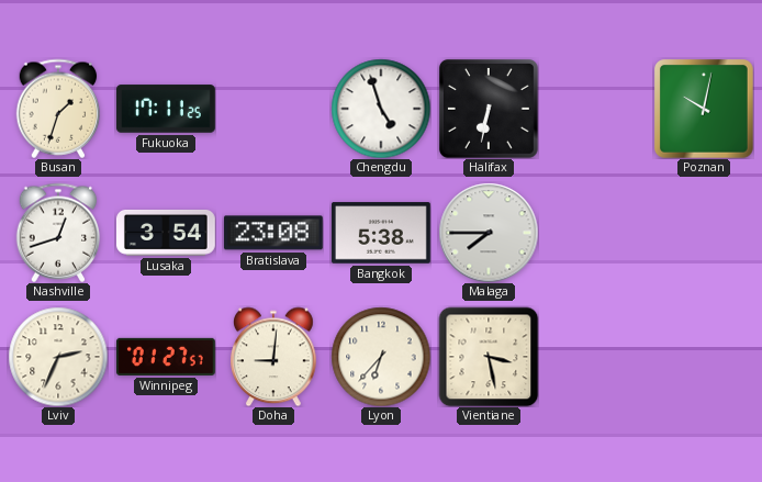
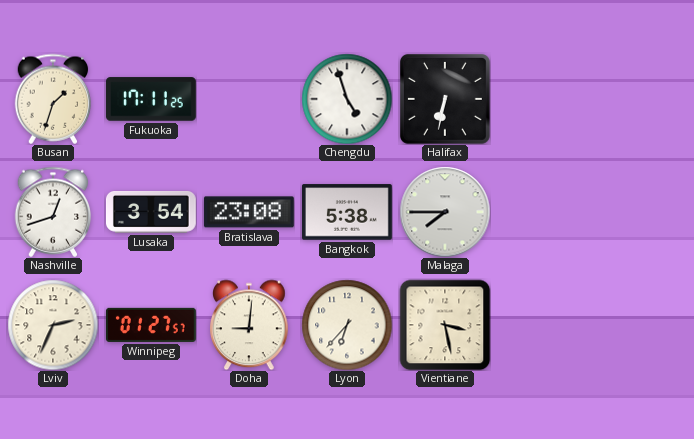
Poznan: 10:02 -> none
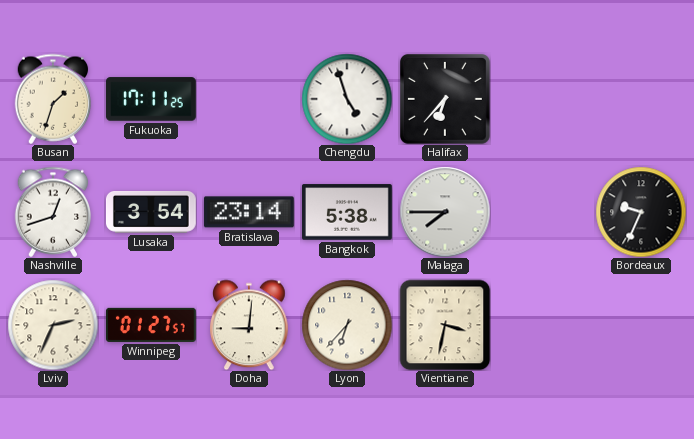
Halifax: 6:32 -> 6:37
Bratislava: 23:08 -> 23:14
Bordeaux: none -> 9:34
Vientiane: 3:28 -> 3:32
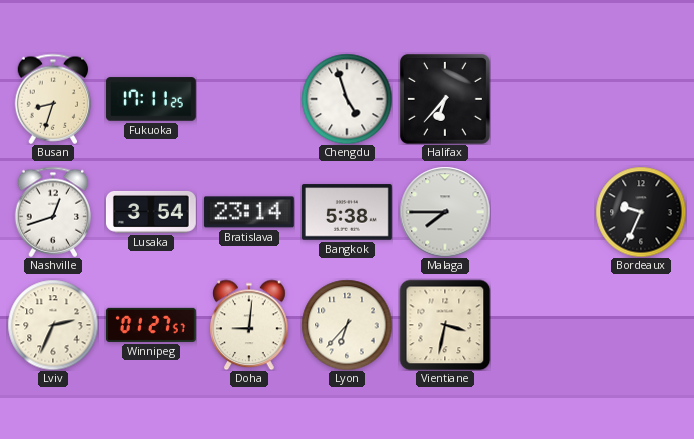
Busan: 1:33 -> 8:33
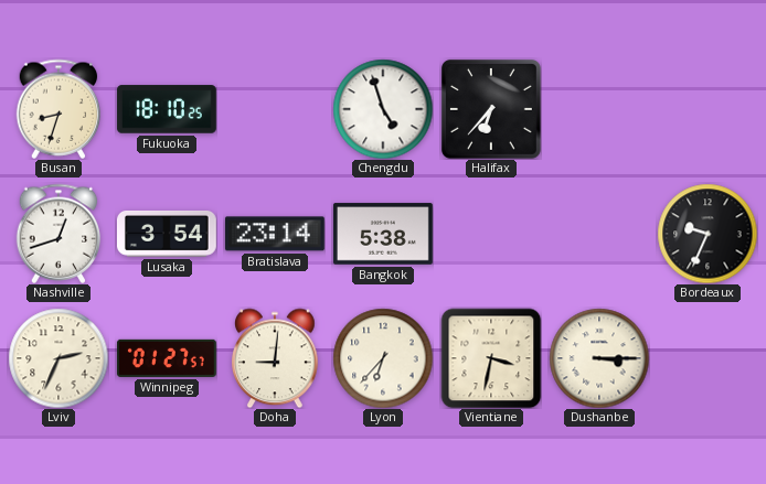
Fukuoka: 17:11 -> 18:10
Malaga: 7:45 -> none
Dushanbe: none -> 3:15
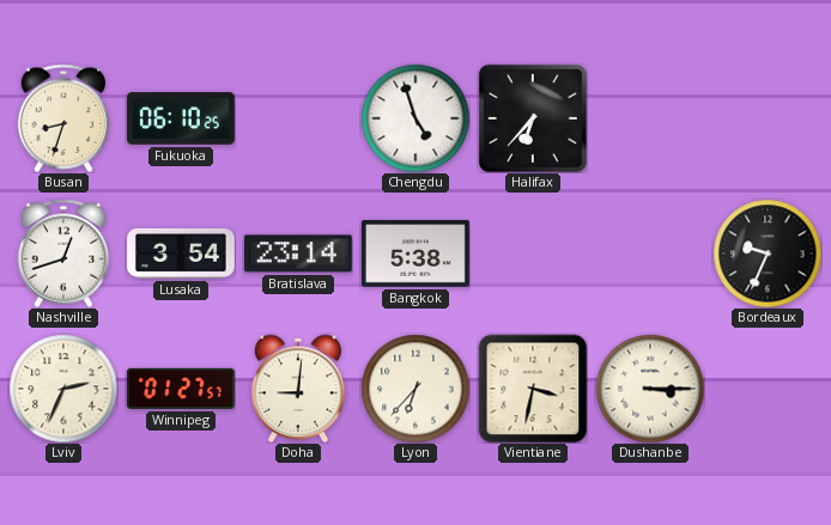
Fukuoka: 18:10 -> 06:10
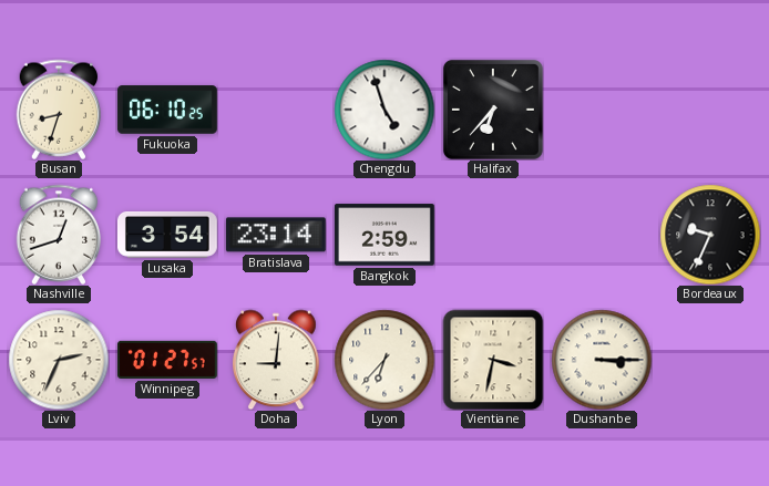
Bangkok: 5:38 -> 2:59
